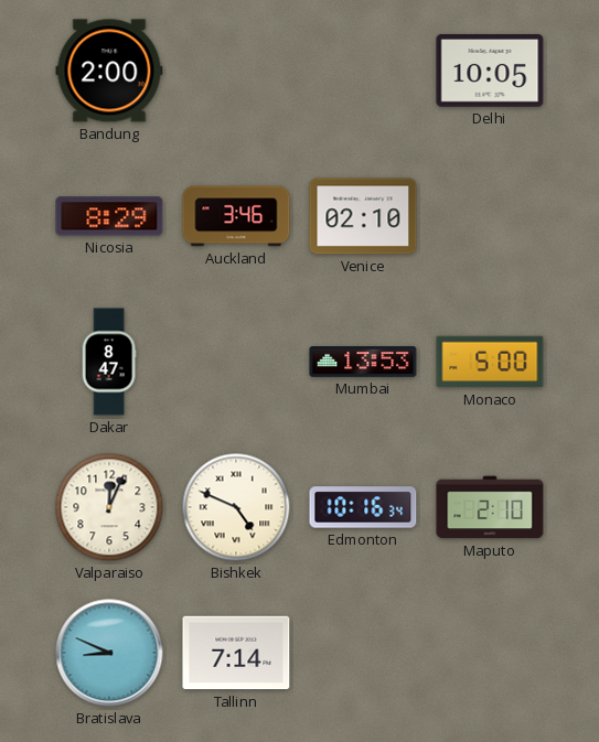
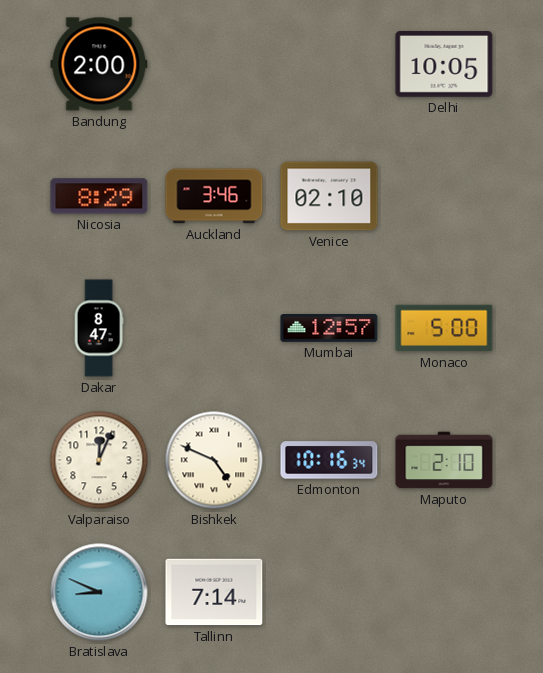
Mumbai: 13:53 -> 12:57
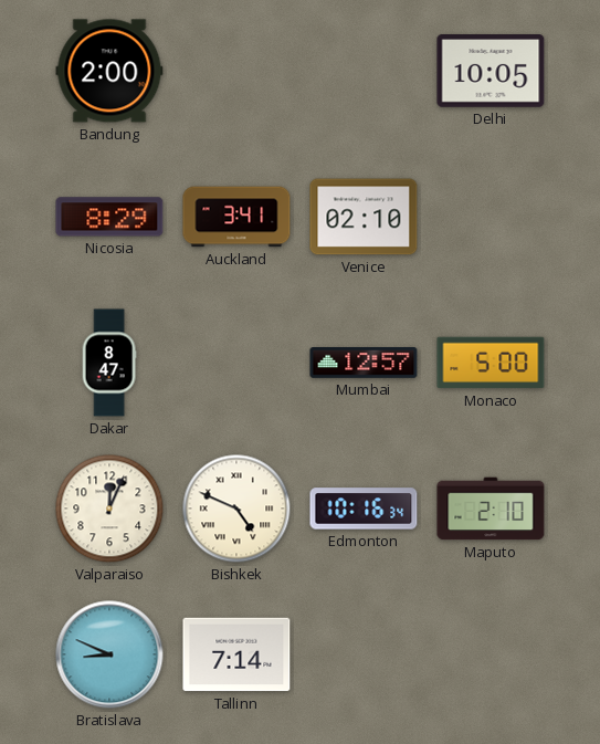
Auckland: 3:46 -> 3:41
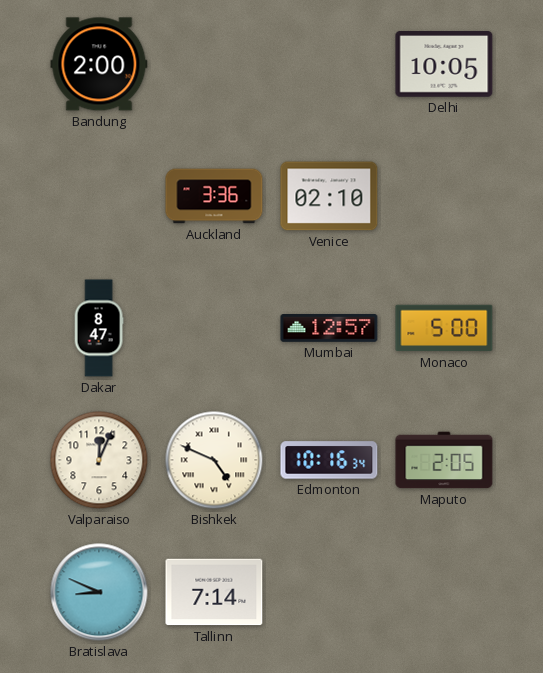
Nicosia: 8:29 -> none
Auckland: 3:41 -> 3:36
Maputo: 2:10 -> 2:05
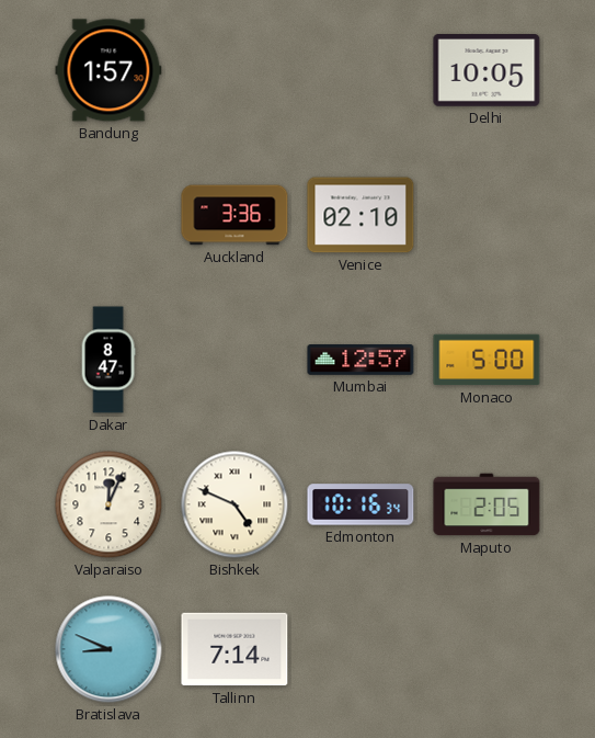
Bandung: 2:00 -> 1:57
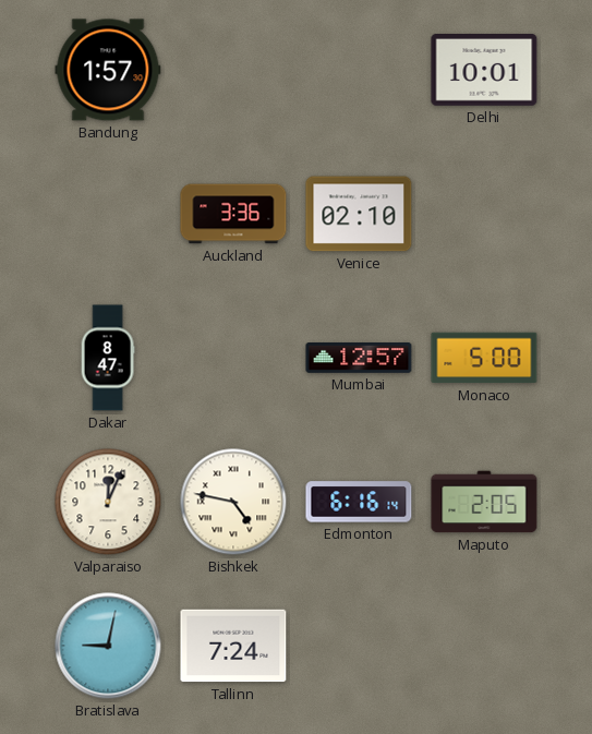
Delhi: 10:05 -> 10:01
Bishkek: 4:49 -> 4:47
Edmonton: 10:16 -> 6:16
Bratislava: 8:49 -> 9:02
Tallinn: 7:14 -> 7:24
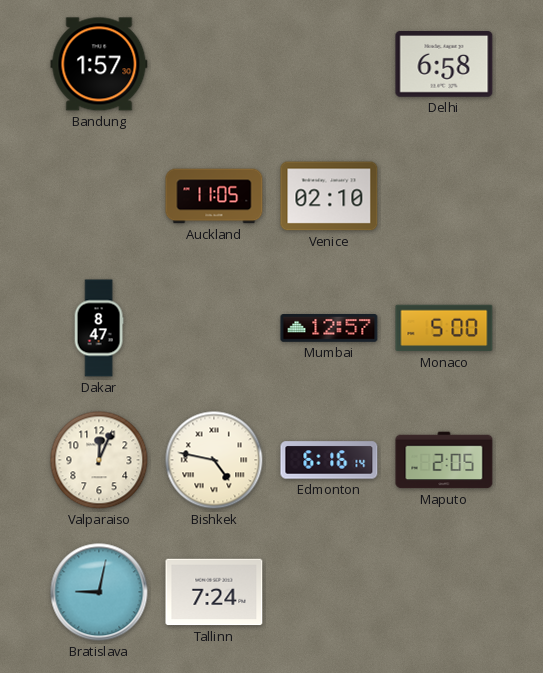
Delhi: 10:01 -> 6:58
Auckland: 3:36 -> 11:05
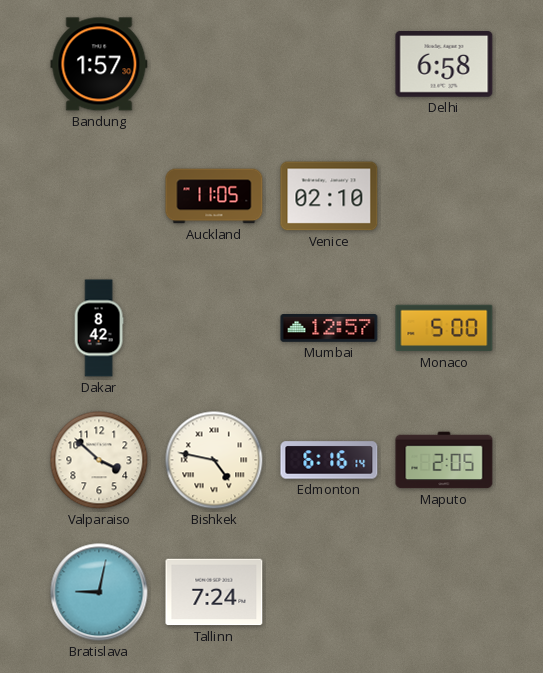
Dakar: 8:47 -> 8:42
Valparaiso: 12:04 -> 3:52
